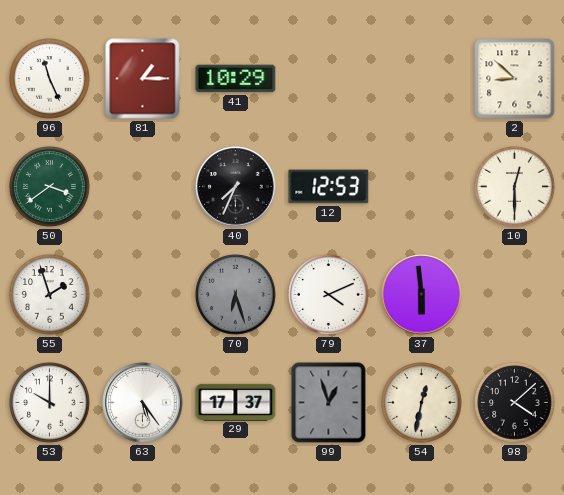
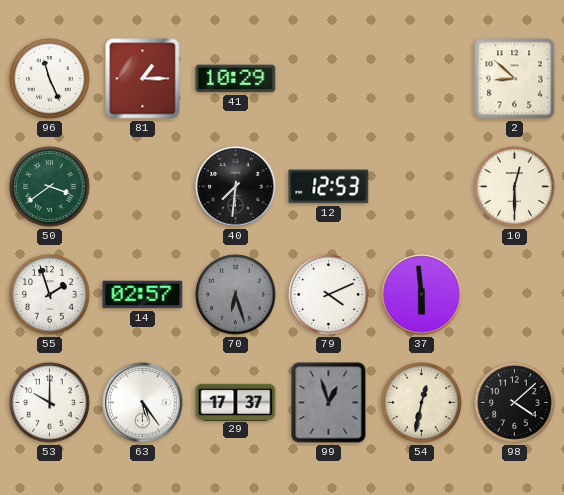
40: 7:34 -> 7:31
14: none -> 02:57
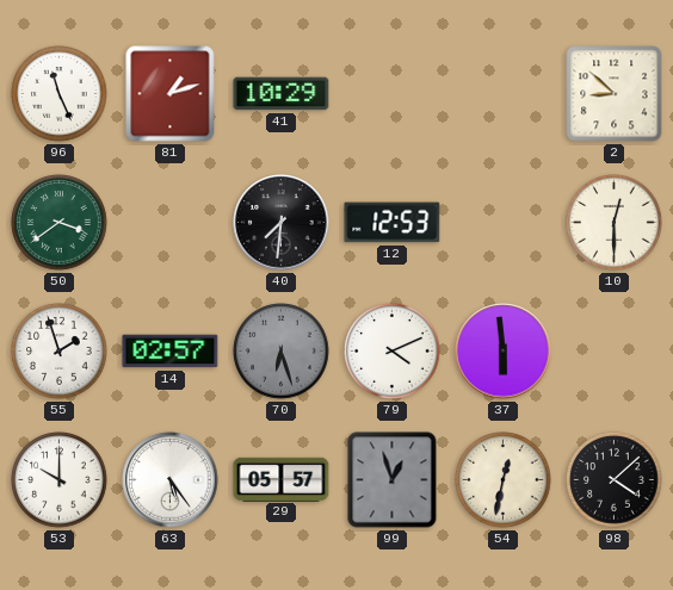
81: 1:15 -> 1:12
29: 17:37 -> 05:57
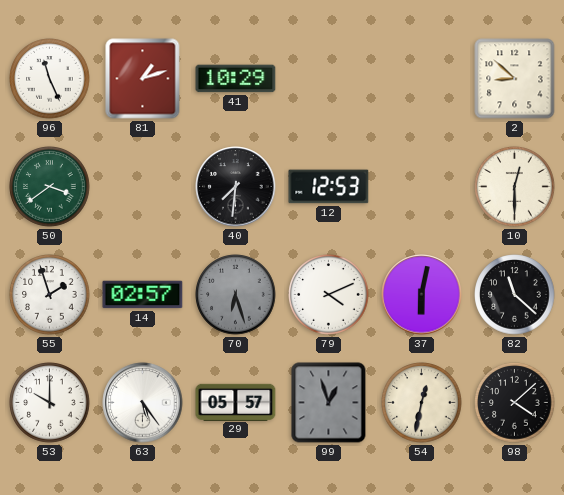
37: 5:59 -> 6:02
82: none -> 11:22
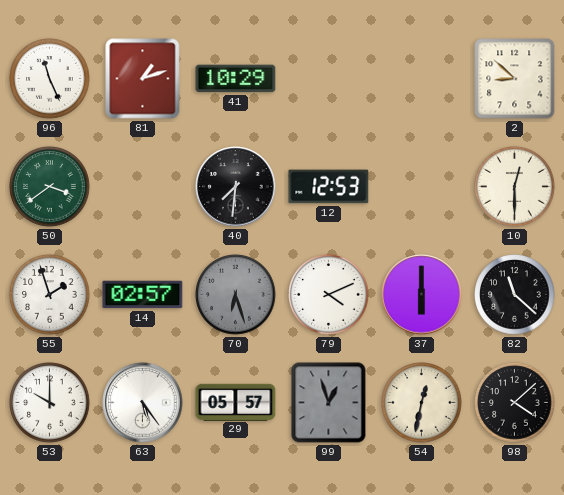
37: 6:02 -> 6:00
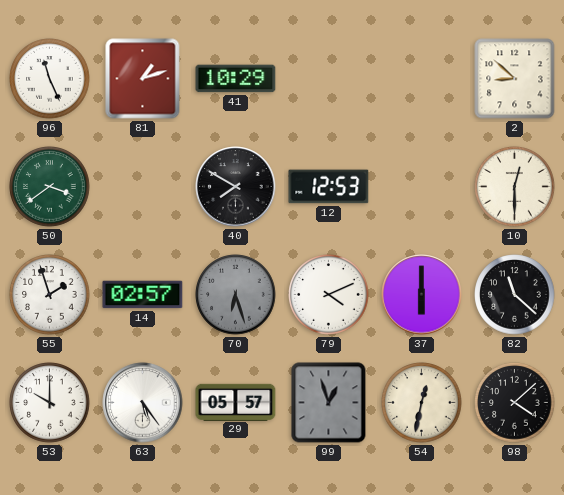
40: 7:31 -> 7:50
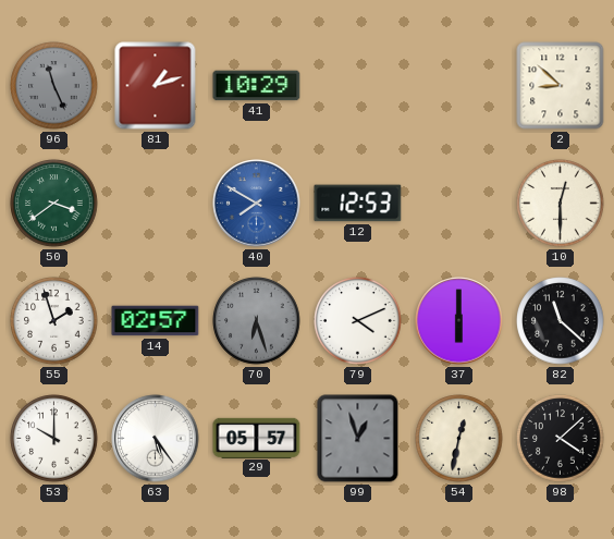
96 dial: white -> grey
40 dial: black -> blue
